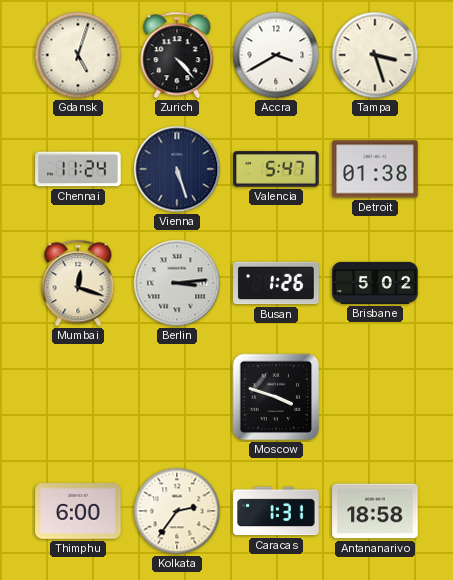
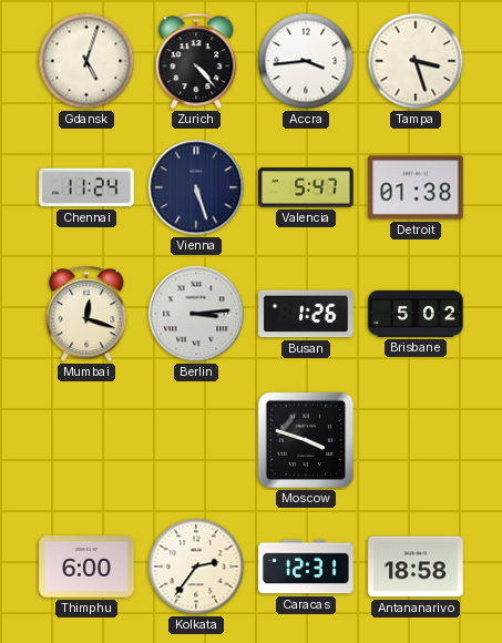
Accra: 3:40 -> 3:44
Caracas: 1:31 -> 12:31
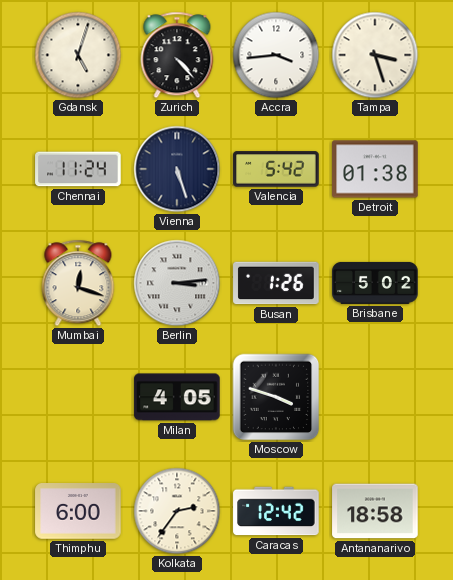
Valencia: 5:47 -> 5:42
Milan: none -> 4:05
Caracas: 12:31 -> 12:42
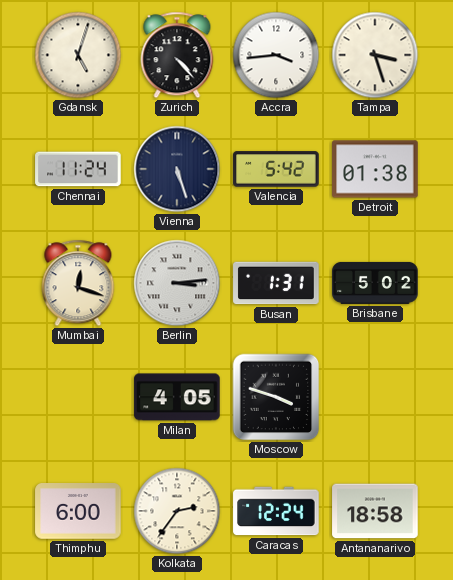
Busan: 1:26 -> 1:31
Caracas: 12:42 -> 12:24
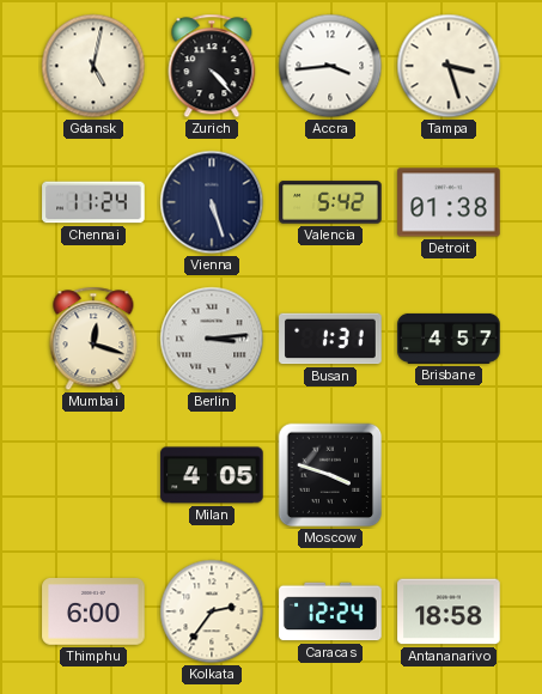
Gdansk: 5:03 -> 5:02
Brisbane: 5:02 -> 4:57
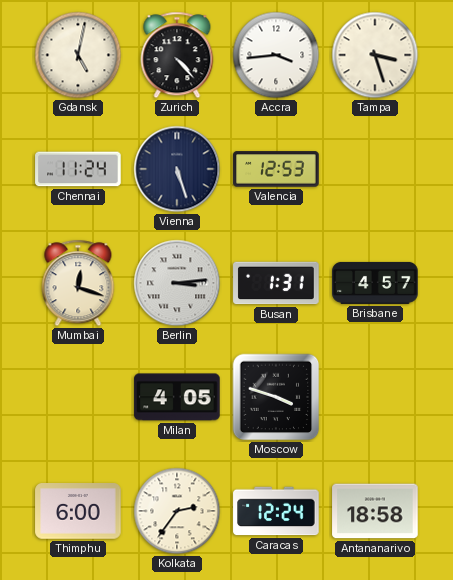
Valencia: 5:42 -> 12:53
Detroit: 01:38 -> none
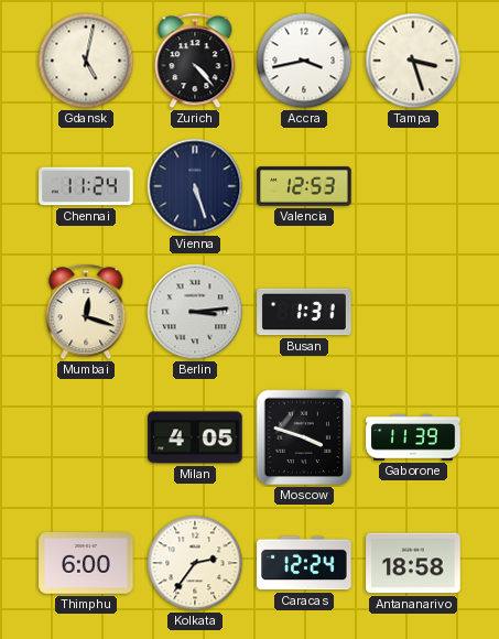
Accra: 3:44 -> 3:43
Brisbane: 4:57 -> none
Gaborone: none -> 11:39
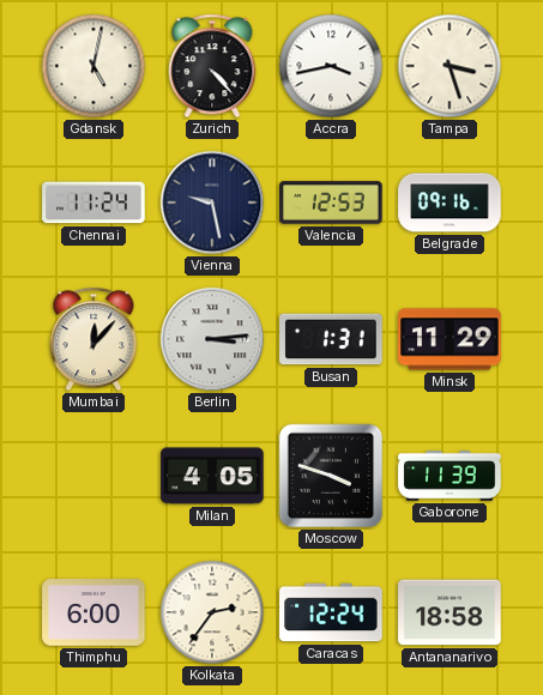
Vienna: 5:27 -> 9:28
Belgrade: none -> 09:16
Mumbai: 12:18 -> 12:07
Minsk: none -> 11:29
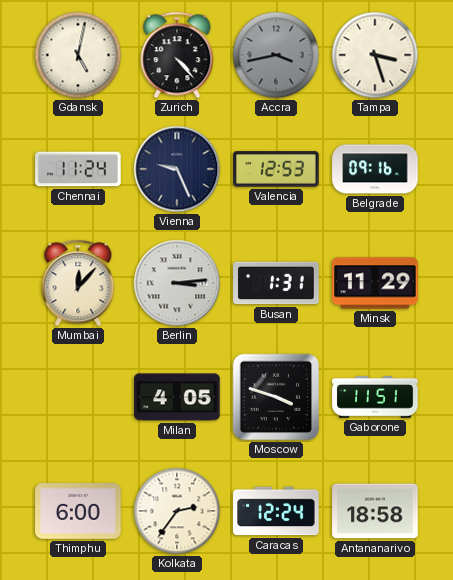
Accra dial: white -> grey
Vienna: 9:28 -> 9:26
Gaborone: 11:39 -> 11:51
